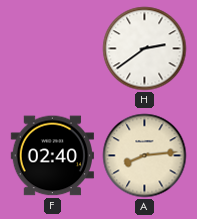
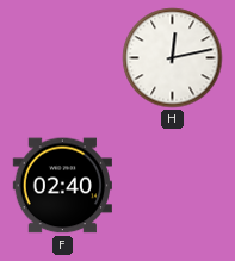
H: 2:39 -> 12:13
A: 8:14 -> none
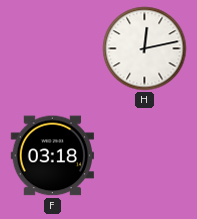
F: 02:40 -> 03:18
